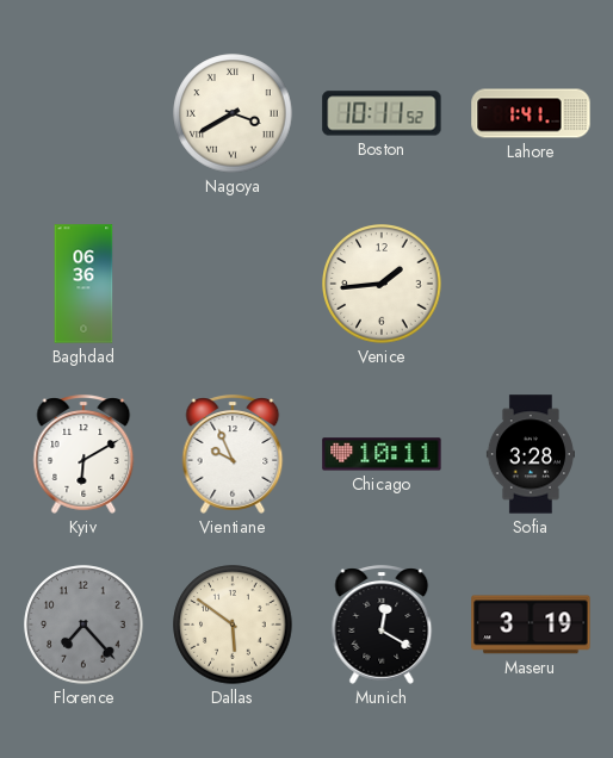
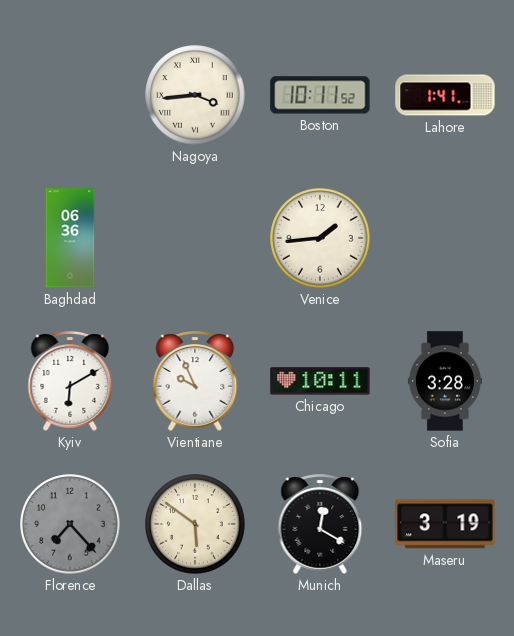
Nagoya: 3:40 -> 3:44
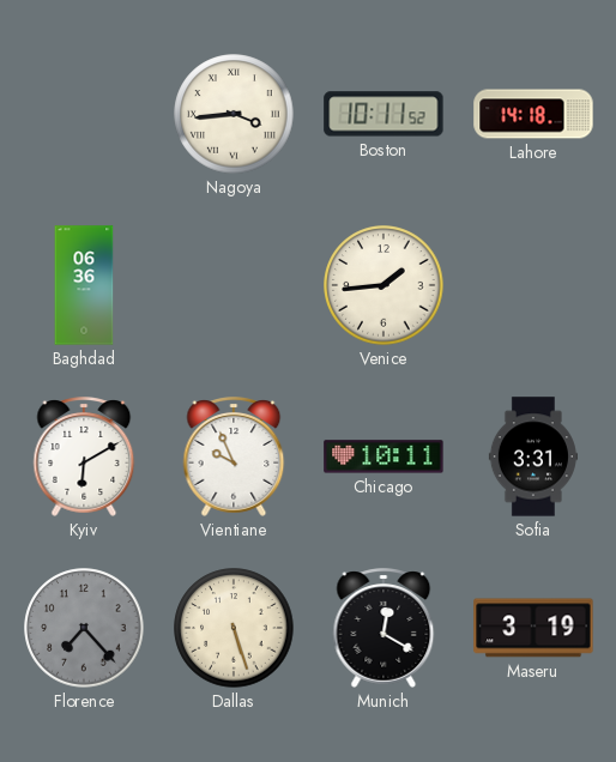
Lahore: 1:41 -> 14:18
Sofia: 3:28 -> 3:31
Dallas: 5:51 -> 5:27
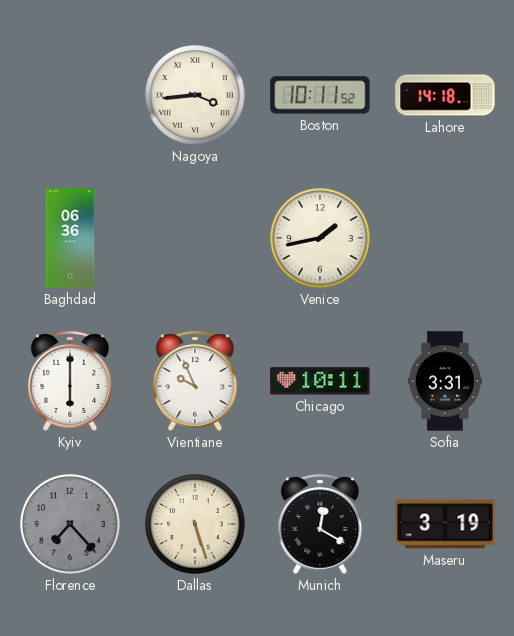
Venice: 1:44 -> 1:43
Kyiv: 6:10 -> 6:00
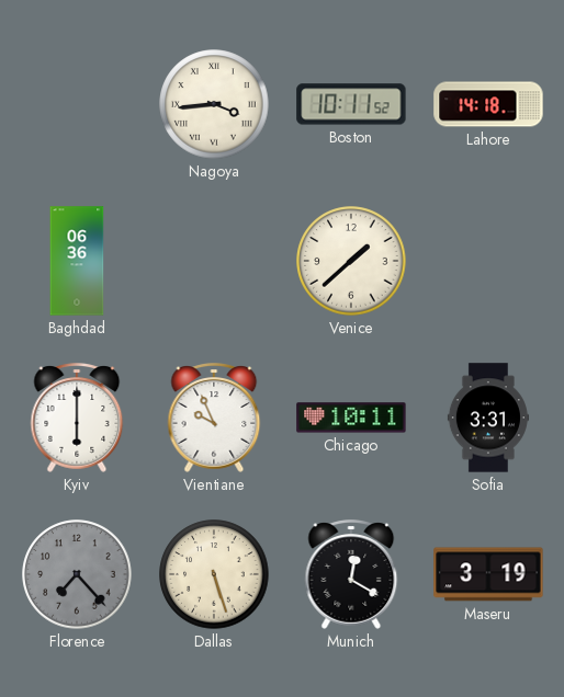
Venice: 1:43 -> 1:38
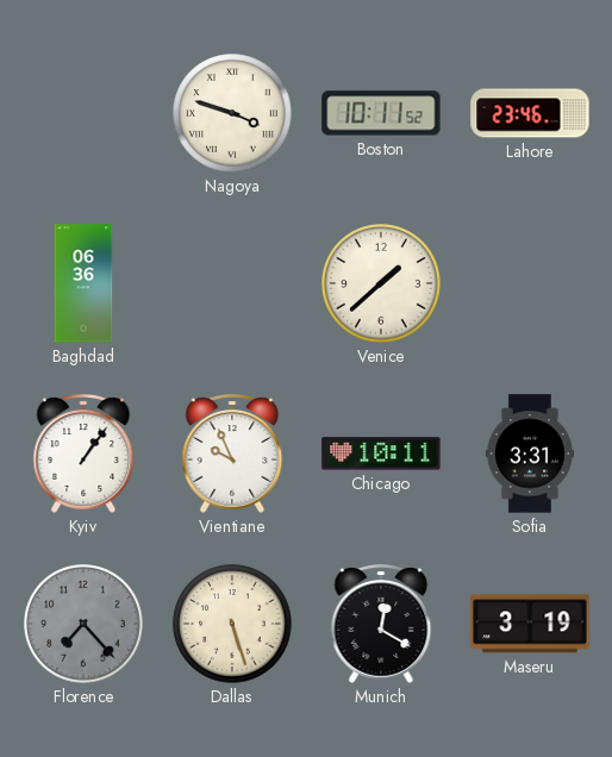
Nagoya: 3:44 -> 3:48
Lahore: 14:18 -> 23:46
Kyiv: 6:00 -> 1:06
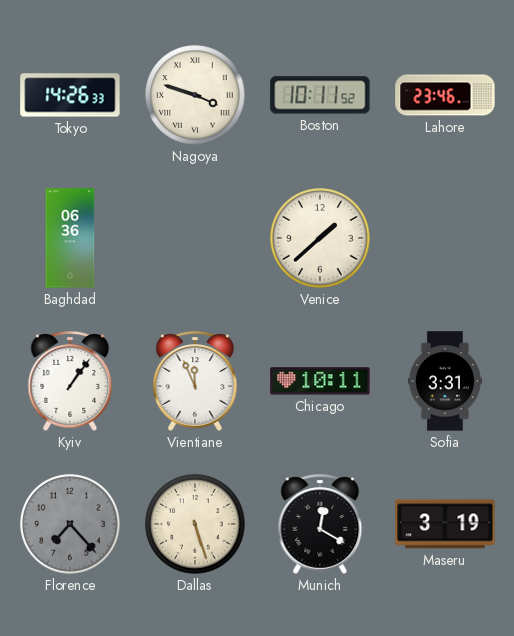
Tokyo: none -> 14:26
Vientiane: 9:56 -> 11:56
